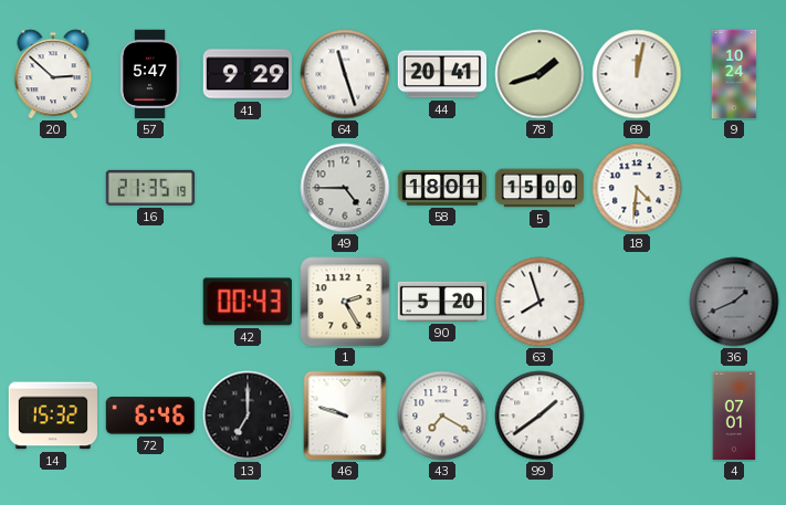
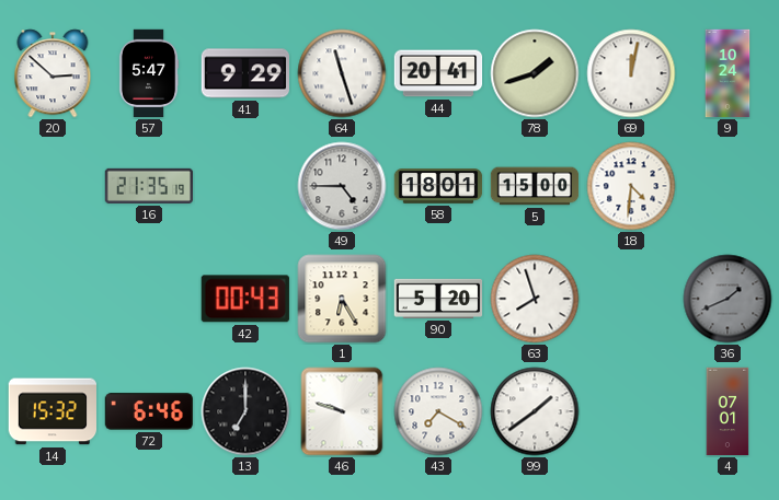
1: 2:25 -> 6:25
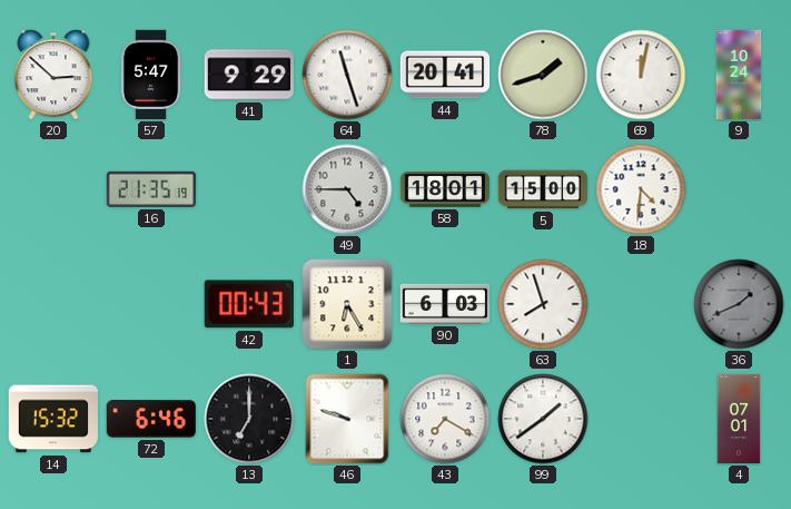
90: 5:20 -> 6:03
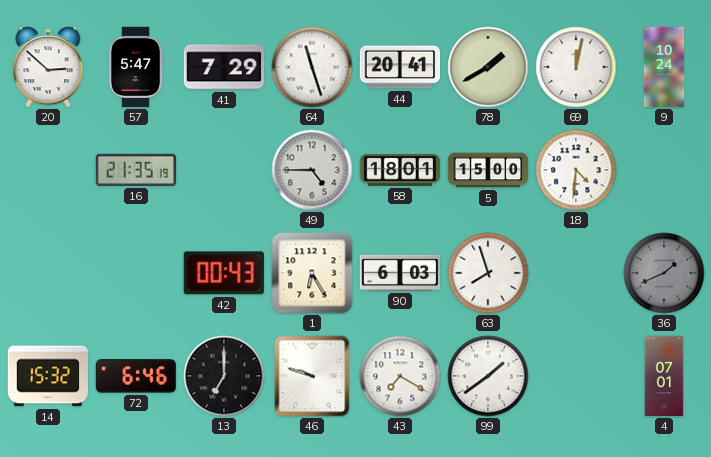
41: 9:29 -> 7:29
78: 1:42 -> 1:40
